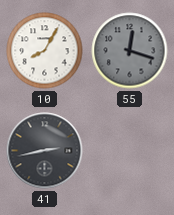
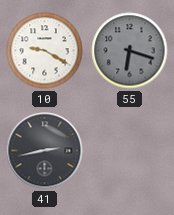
10: 8:05 -> 9:20
55: 12:18 -> 6:18
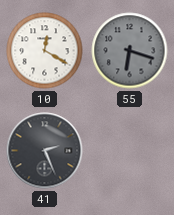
10: 9:20 -> 12:20
41: 2:43 -> 2:26
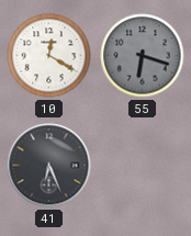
41: 2:26 -> 6:26
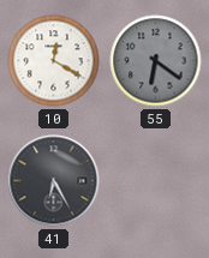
55: 6:18 -> 6:21
41: 6:26 -> 6:25
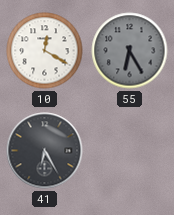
55: 6:21 -> 6:25
